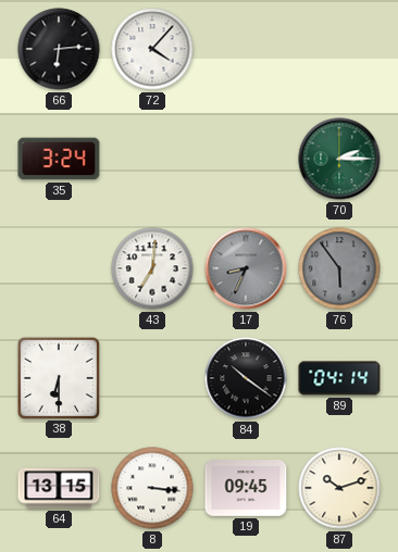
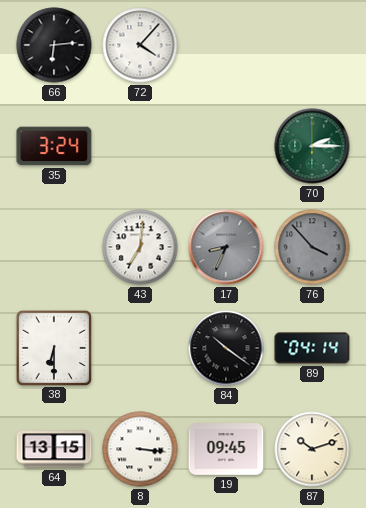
76: 5:54 -> 3:53
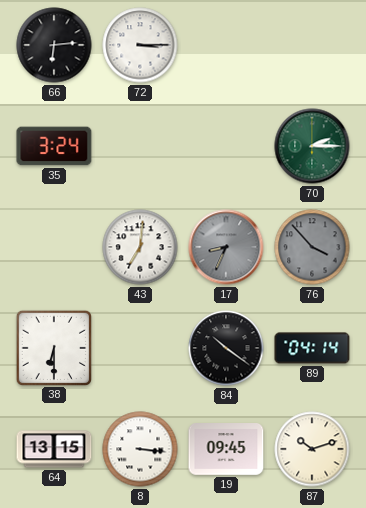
72: 4:07 -> 3:15
